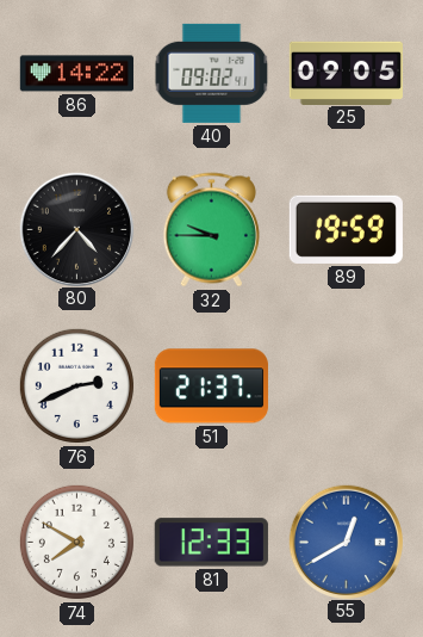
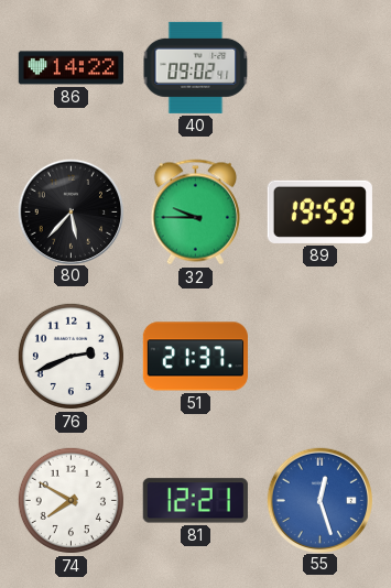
25: 09:05 -> none
80: 4:37 -> 5:37
81: 12:33 -> 12:21
55: 12:40 -> 12:27
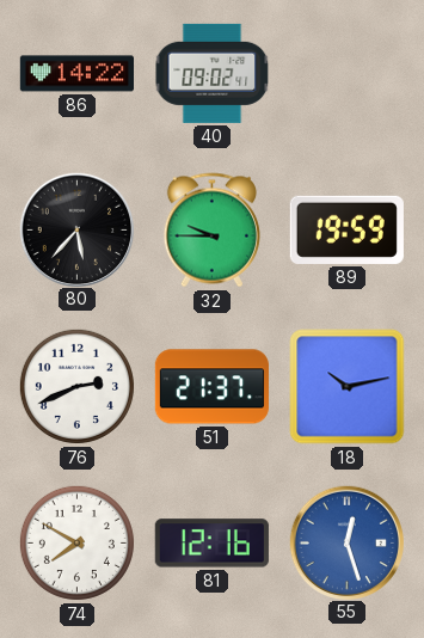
18: none -> 10:13
81: 12:21 -> 12:16
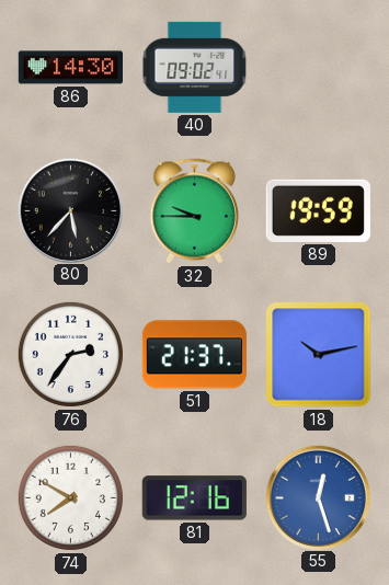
86: 14:22 -> 14:30
76: 2:41 -> 2:36
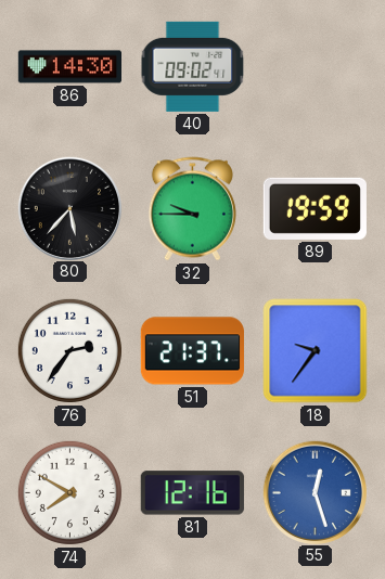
18: 10:13 -> 9:36
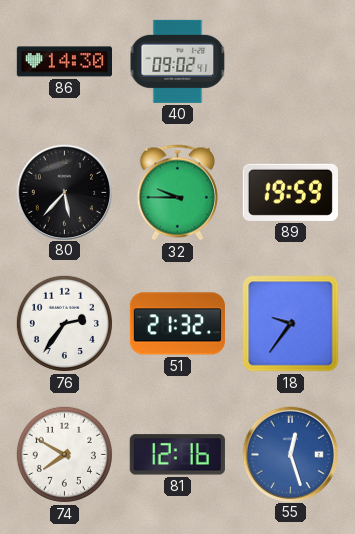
51: 21:37 -> 21:32
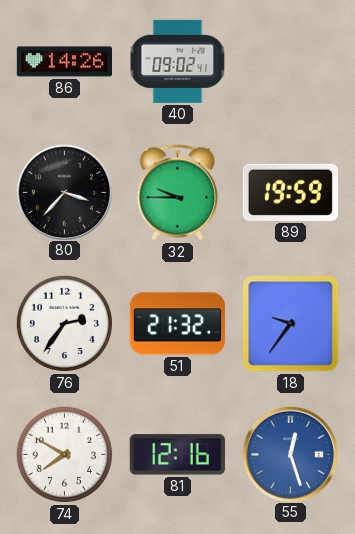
86: 14:30 -> 14:26
80: 5:37 -> 3:37
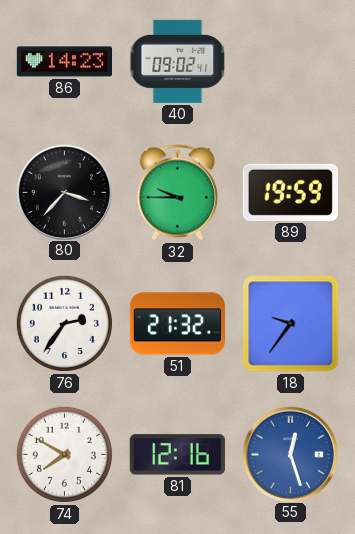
86: 14:26 -> 14:23
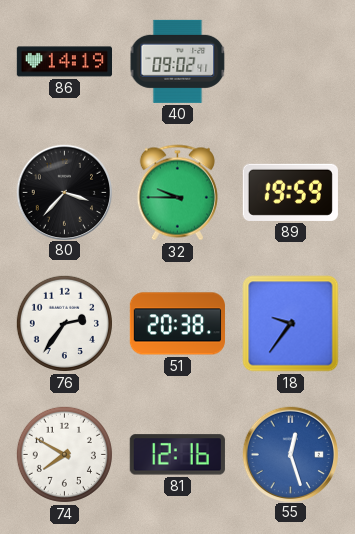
86: 14:23 -> 14:19
51: 21:32 -> 20:38
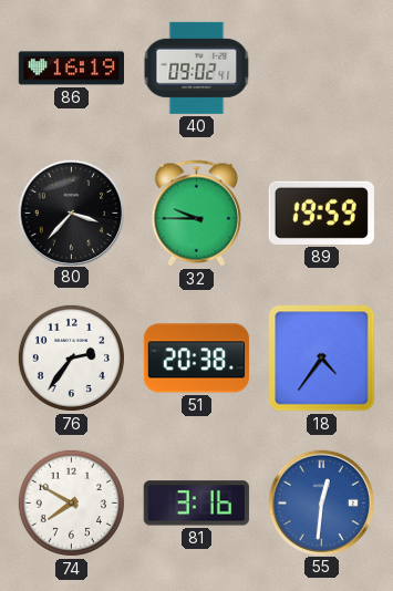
86: 14:19 -> 16:19
18: 9:36 -> 4:36
81: 12:16 -> 3:16
55: 12:27 -> 12:31
